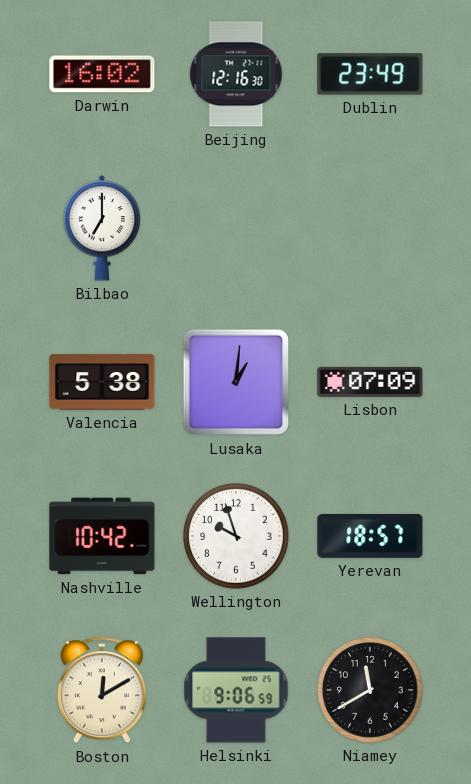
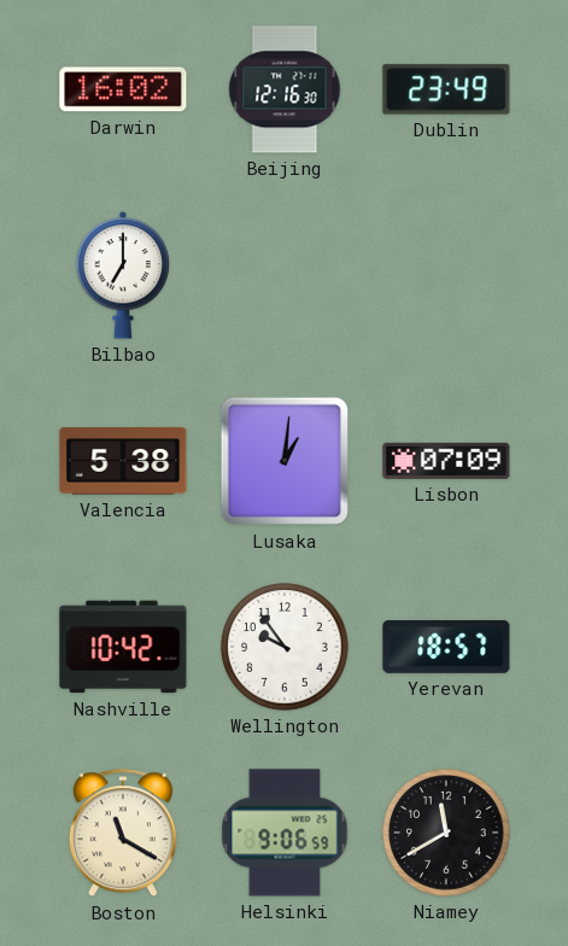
Wellington: 9:57 -> 9:54
Boston: 12:10 -> 11:20
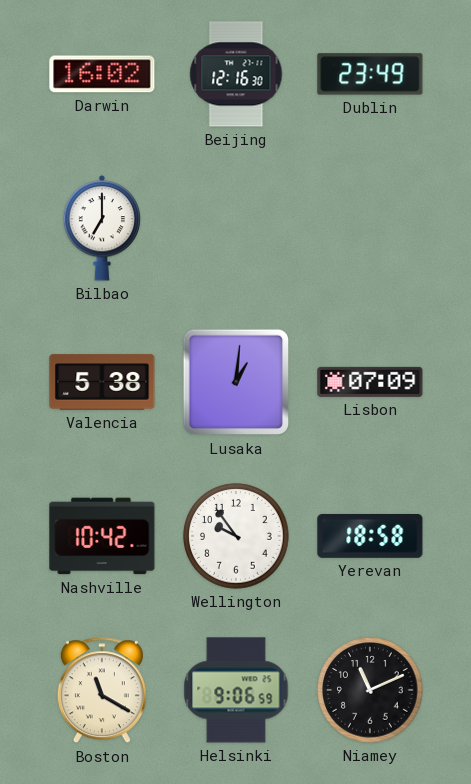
Yerevan: 18:57 -> 18:58
Niamey: 11:40 -> 11:11
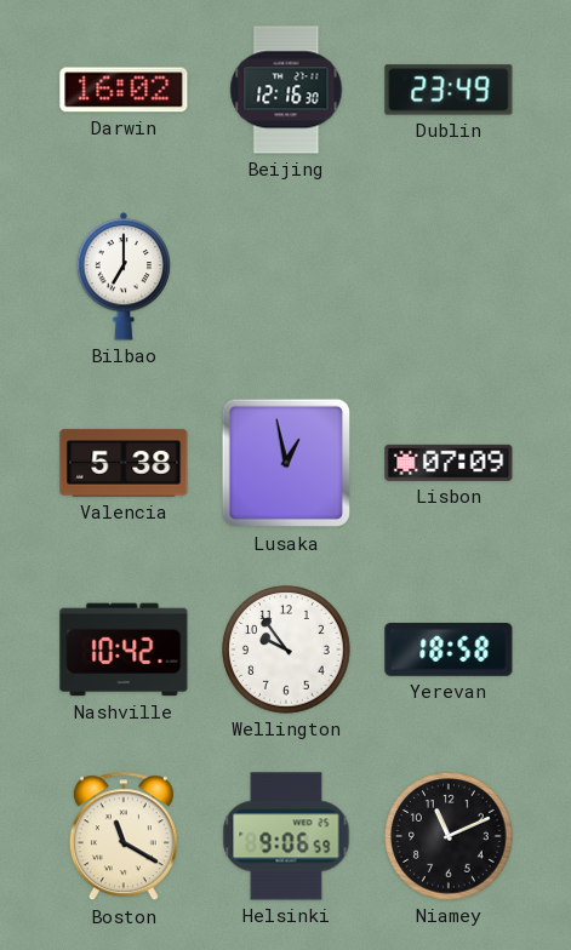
Lusaka: 1:01 -> 12:58
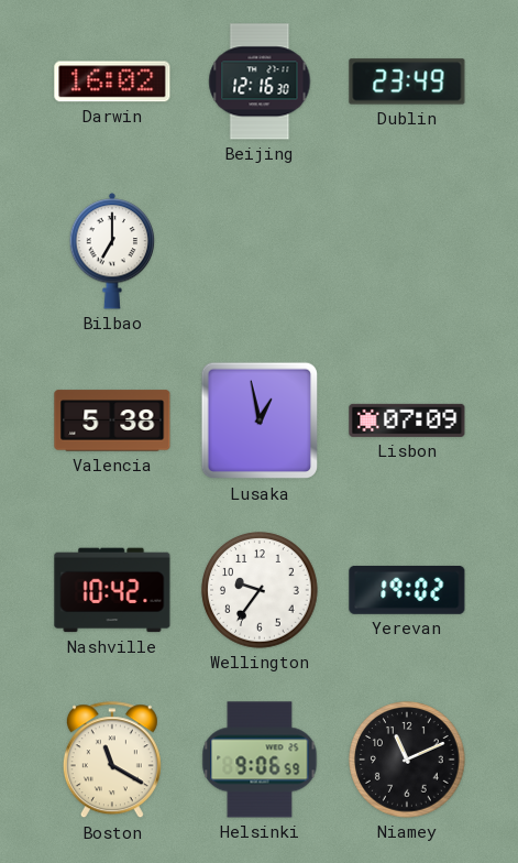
Wellington: 9:54 -> 9:36
Yerevan: 18:58 -> 19:02
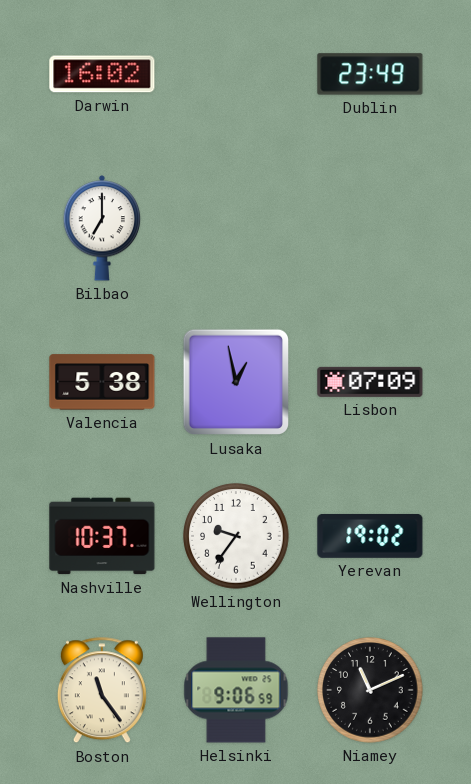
Beijing: 12:16 -> none
Nashville: 10:42 -> 10:37
Boston: 11:20 -> 11:24
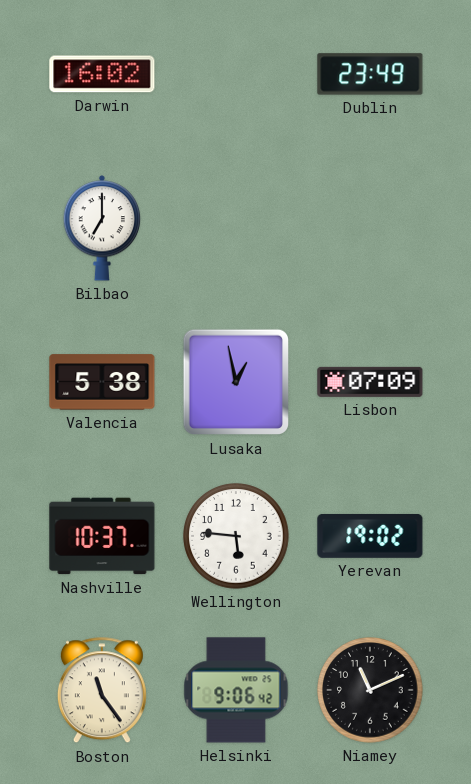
Wellington: 9:36 -> 5:46
Helsinki: 9:06:59 -> 9:06:42
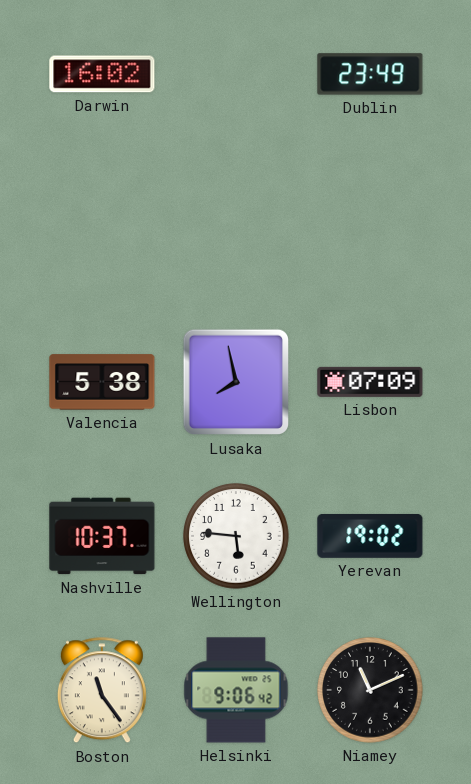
Bilbao: 7:00 -> none
Lusaka: 12:58 -> 7:58
